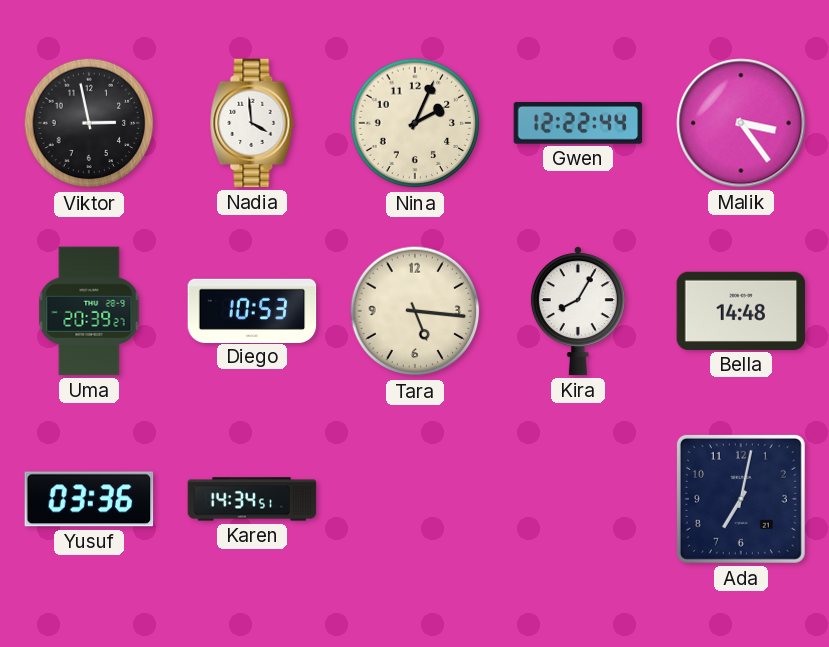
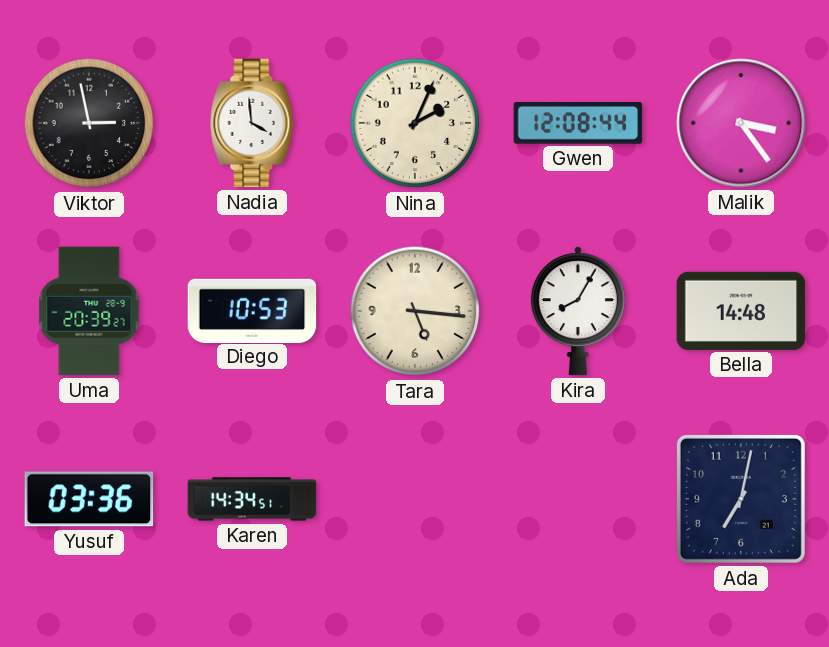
Gwen: 12:22 -> 12:08
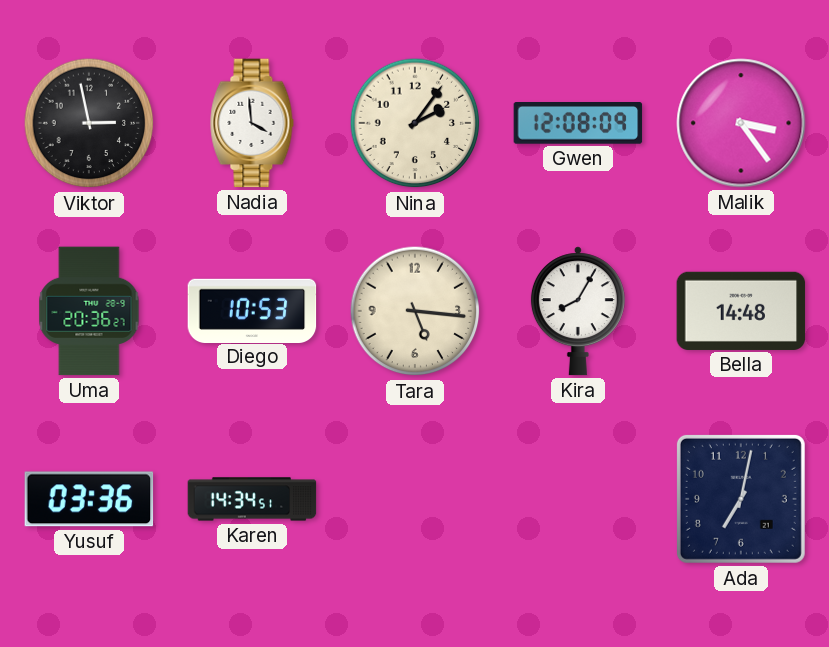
Nina: 2:04 -> 2:06
Gwen: 12:08:44 -> 12:08:09
Uma: 20:39 -> 20:36
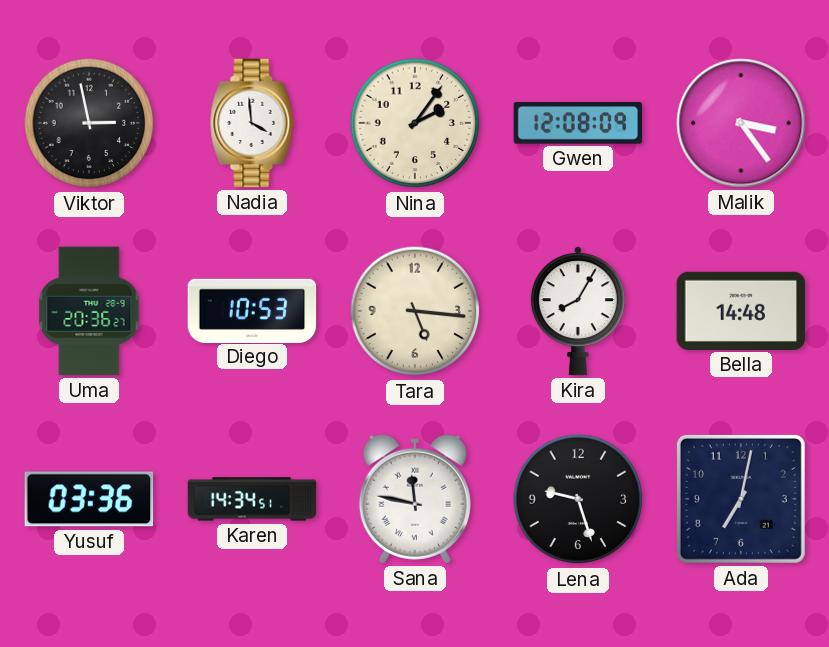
Sana: none -> 11:47
Lena: none -> 9:27
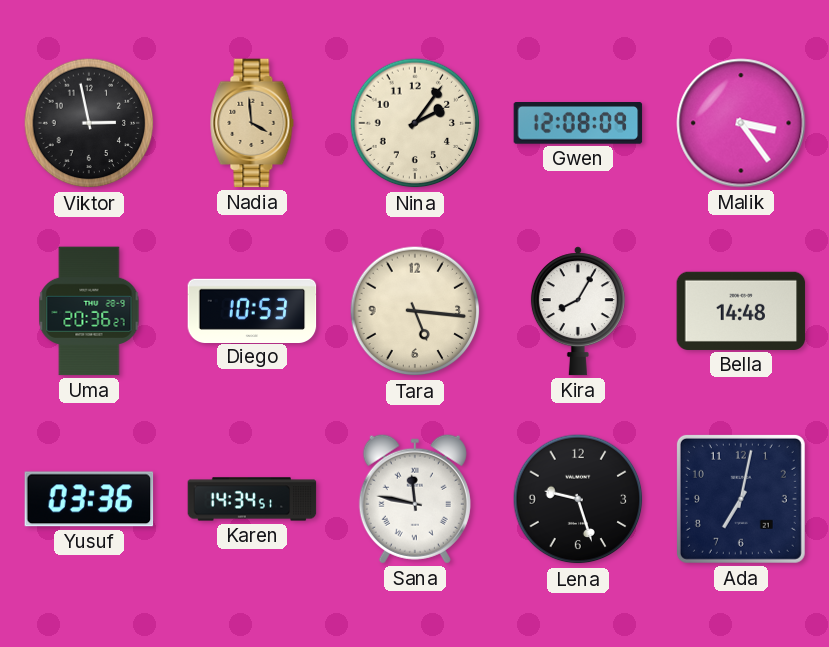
Nadia dial: white -> champagne
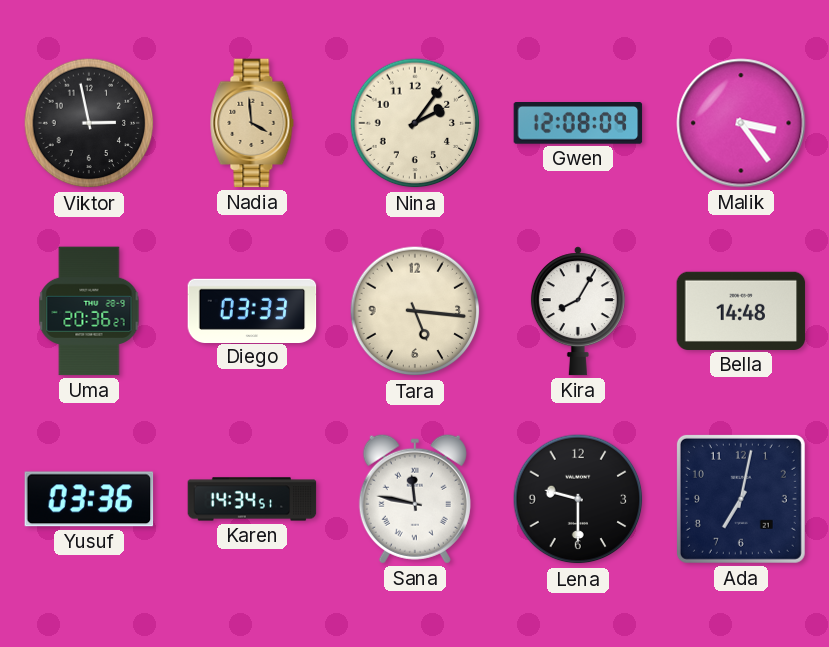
Diego: 10:53 -> 03:33
Lena: 9:27 -> 9:30
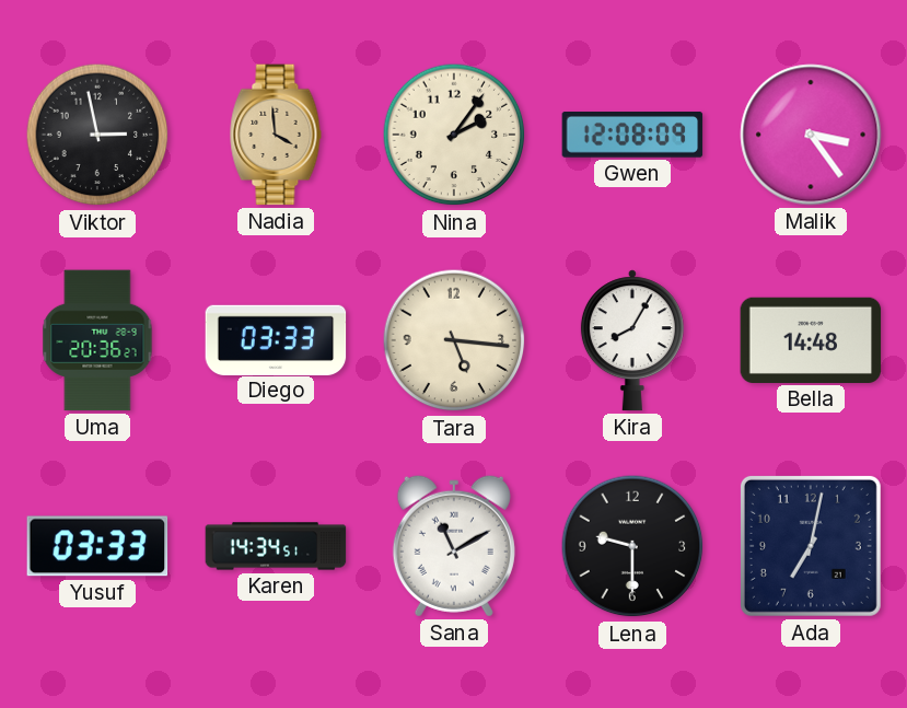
Yusuf: 03:36 -> 03:33
Sana: 11:47 -> 11:10
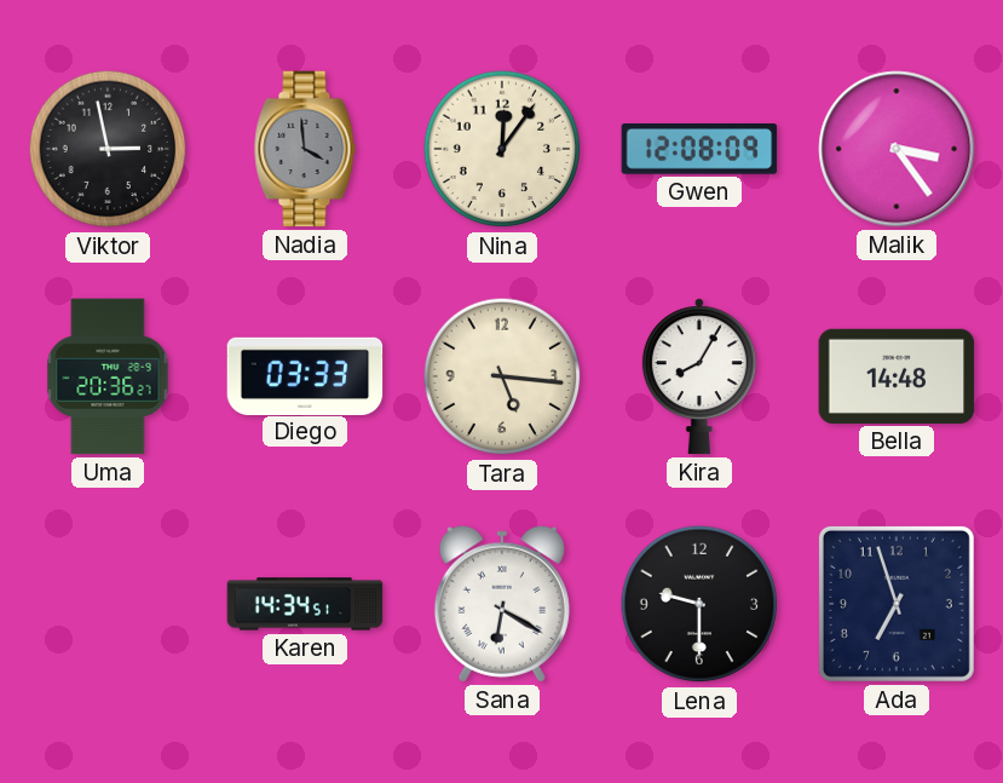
Nadia dial: champagne -> grey
Nina: 2:06 -> 12:06
Yusuf: 03:33 -> none
Sana: 11:10 -> 6:20
Ada: 7:02 -> 6:57
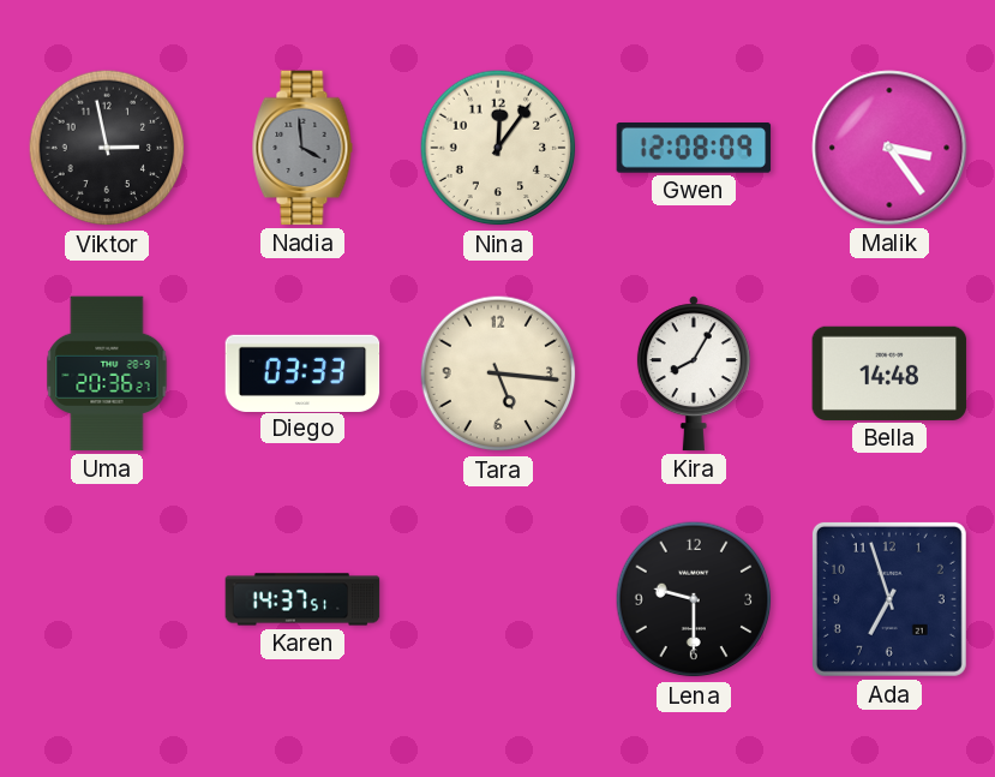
Karen: 14:34 -> 14:37
Sana: 6:20 -> none
